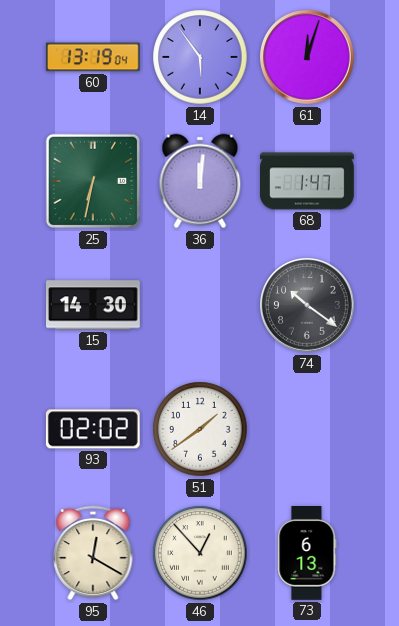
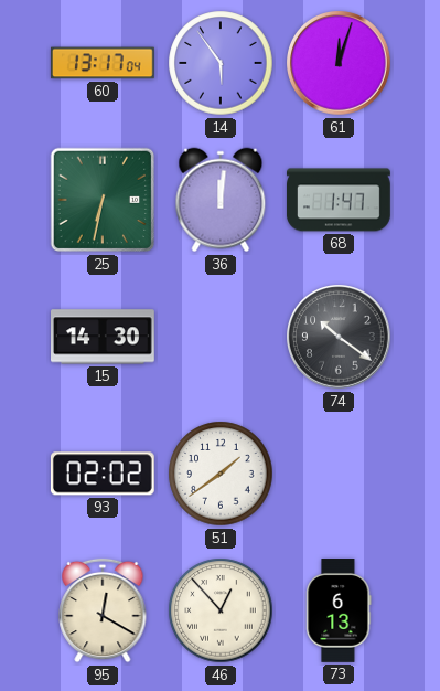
60: 13:19 -> 13:17
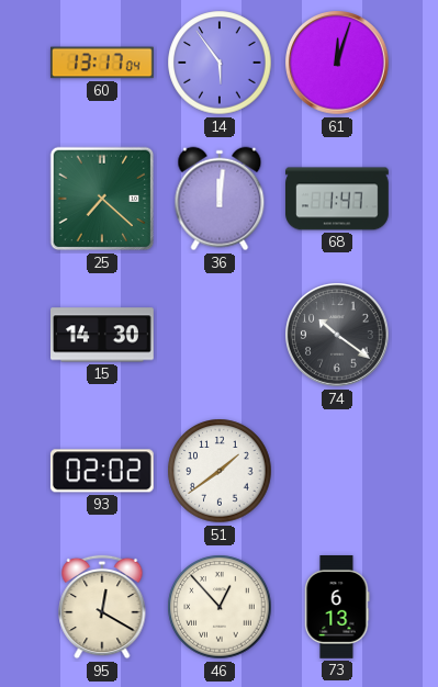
25: 6:32 -> 7:22
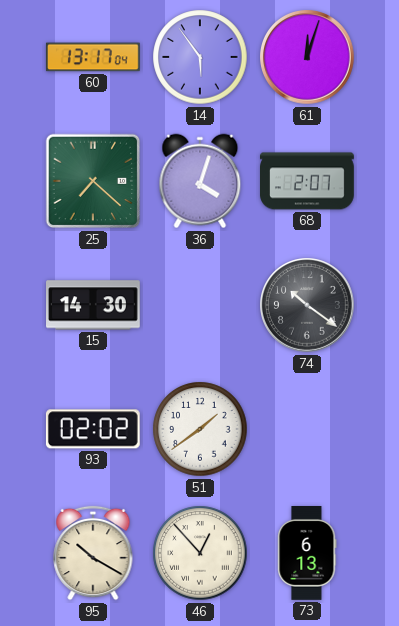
36: 12:01 -> 4:03
68: 1:47 -> 2:07
95: 12:20 -> 10:20
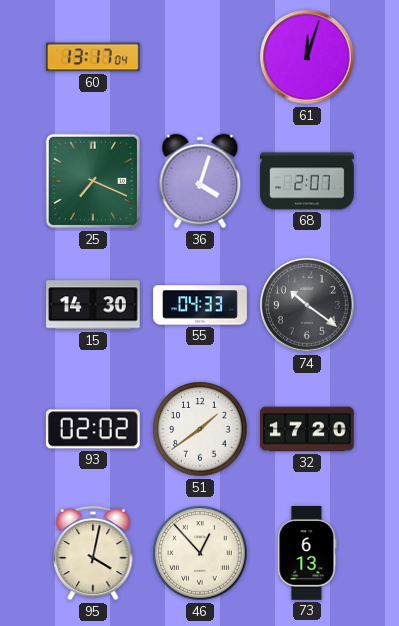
14: 5:54 -> none
25: 7:22 -> 7:19
55: none -> 04:33
32: none -> 17:20
95: 10:20 -> 4:02
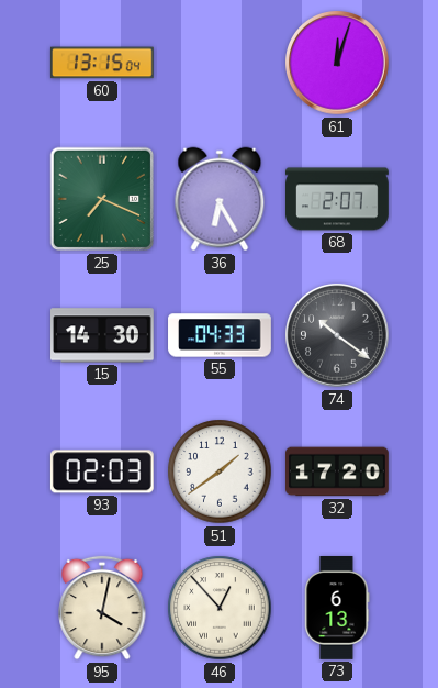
60: 13:17 -> 13:15
36: 4:03 -> 6:25
93: 02:02 -> 02:03
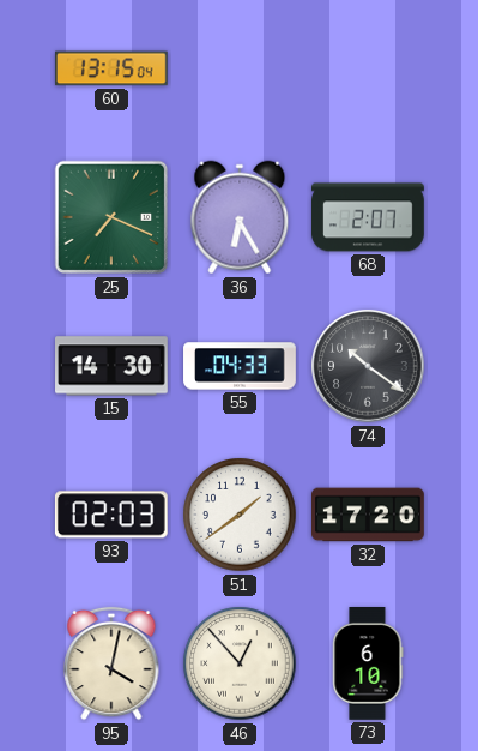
61: 12:03 -> none
73: 6:13 -> 6:10
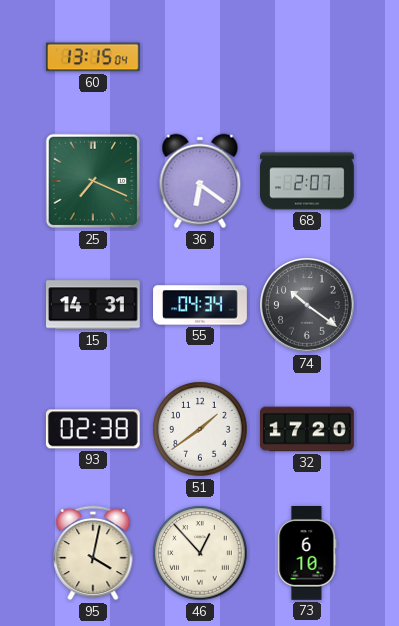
36: 6:25 -> 6:21
15: 14:30 -> 14:31
55: 04:33 -> 04:34
93: 02:03 -> 02:38
